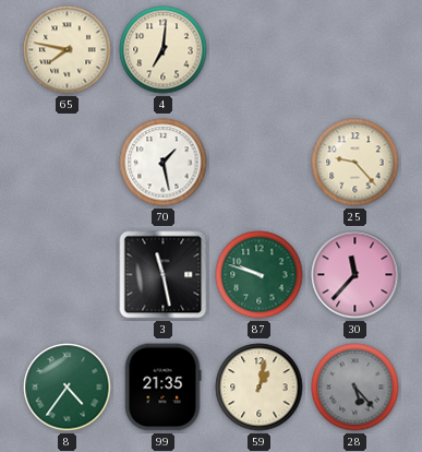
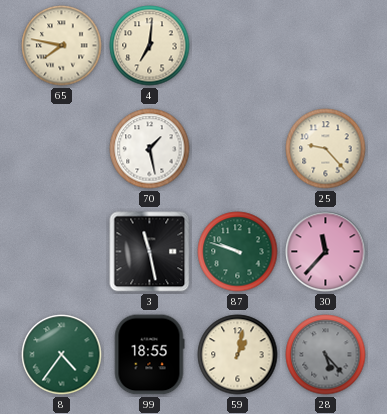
99: 21:35 -> 18:55
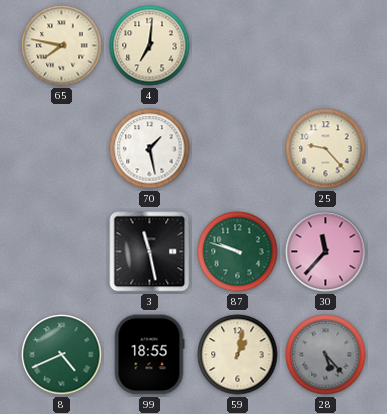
8: 4:36 -> 4:41
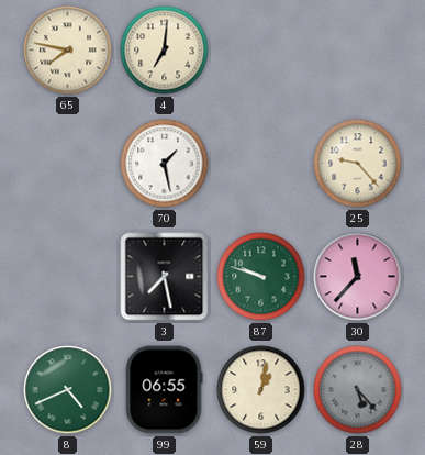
3: 11:28 -> 7:28
99: 18:55 -> 06:55
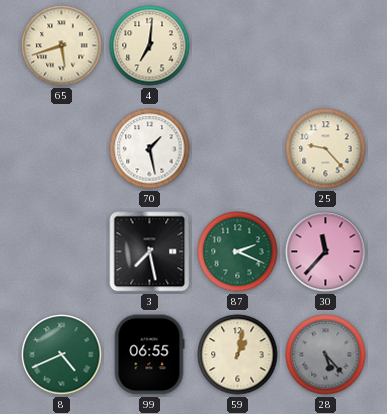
65: 7:47 -> 5:42
87: 9:48 -> 2:19
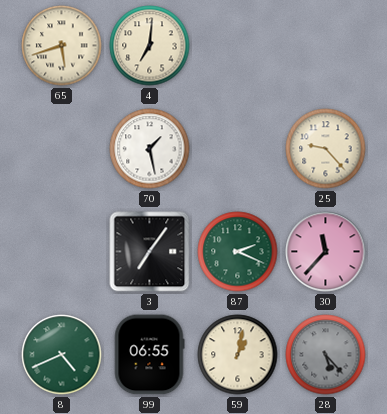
3: 7:28 -> 7:06
